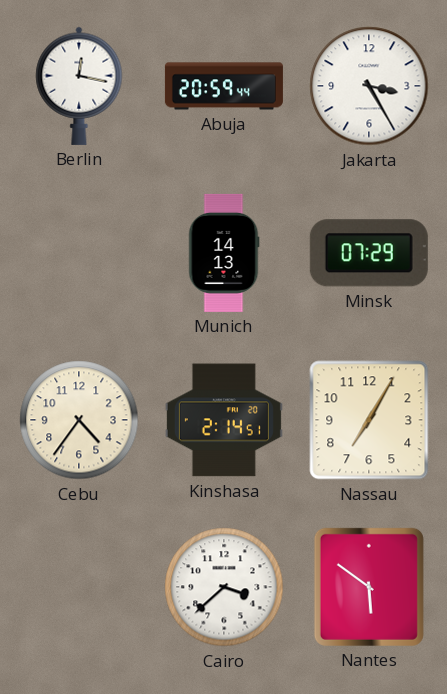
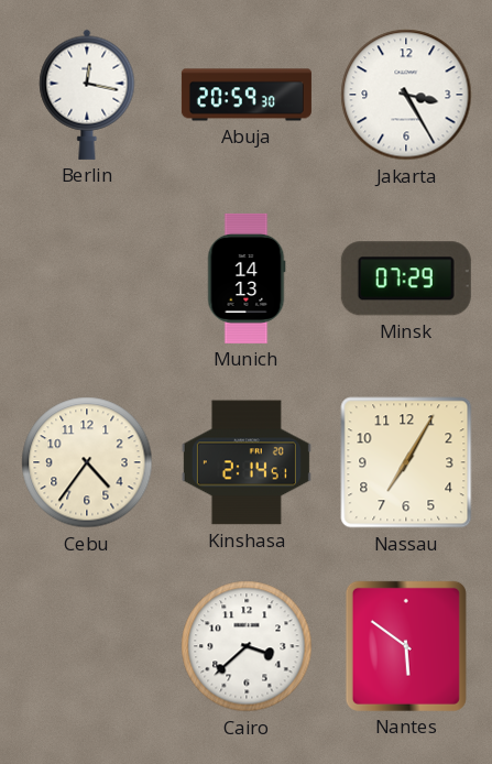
Abuja: 20:59:44 -> 20:59:30
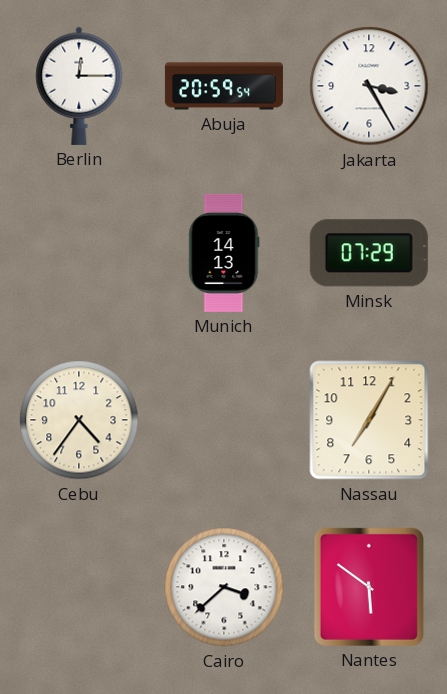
Berlin: 12:17 -> 12:15
Abuja: 20:59:30 -> 20:59:54
Kinshasa: 2:14 -> none
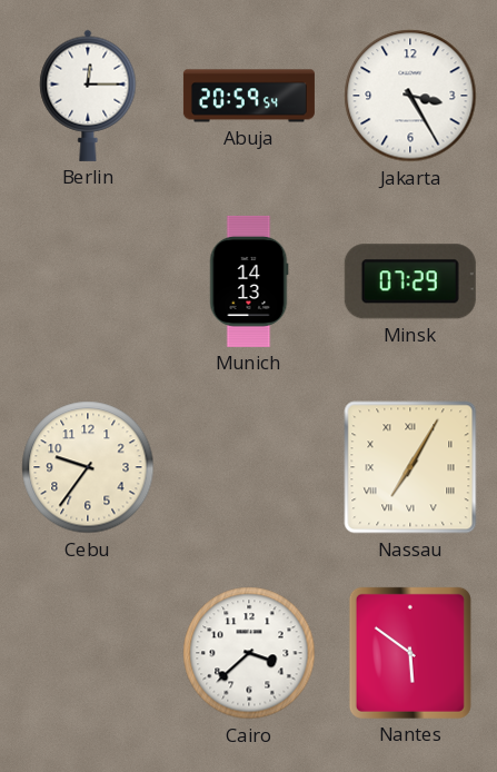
Cebu: 4:36 -> 9:36
Nassau numerals: Arabic -> Roman
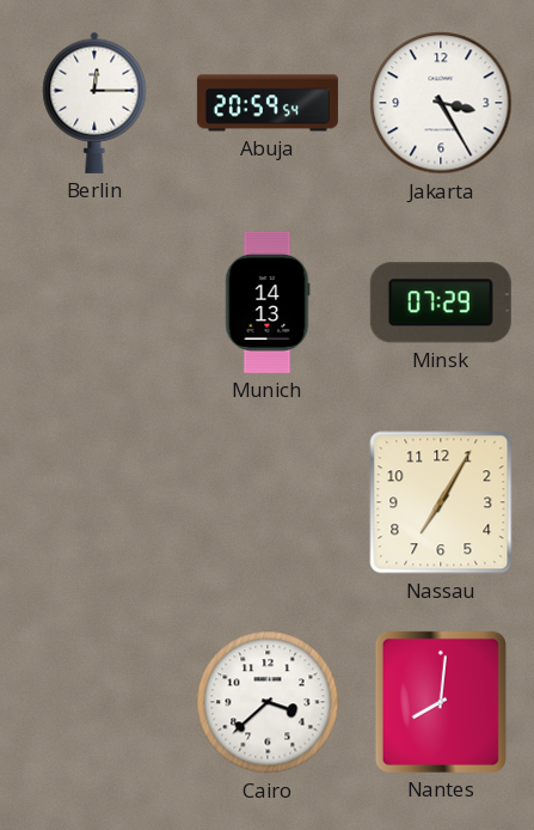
Cebu: 9:36 -> none
Nassau numerals: Roman -> Arabic
Nantes: 5:51 -> 8:01
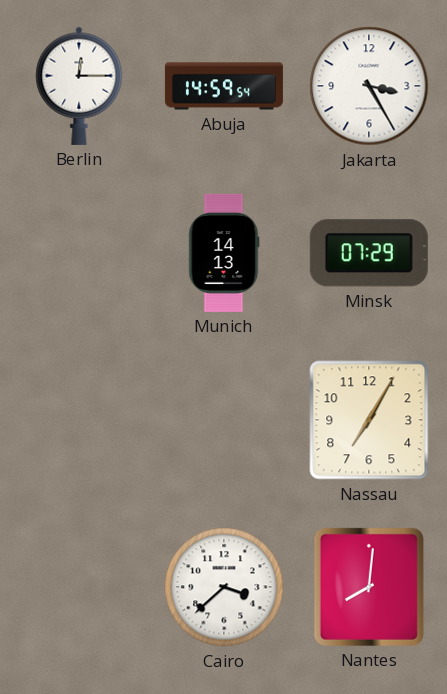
Abuja: 20:59 -> 14:59
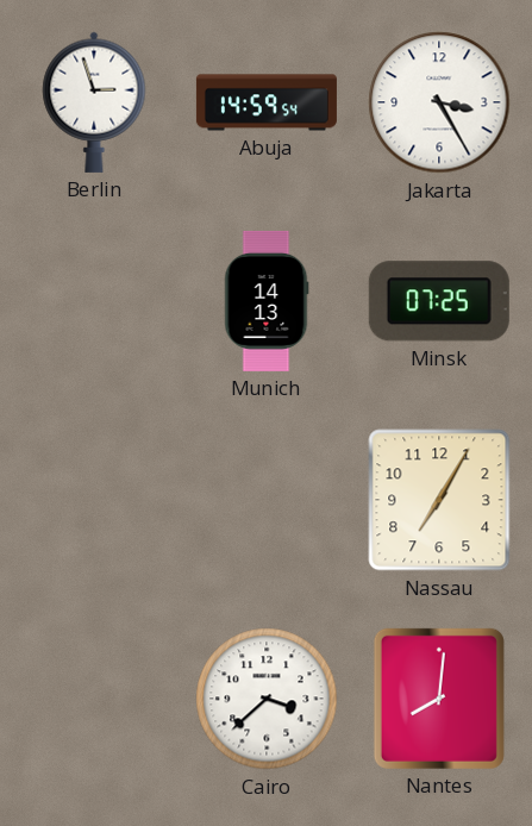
Berlin: 12:15 -> 2:57
Minsk: 07:29 -> 07:25
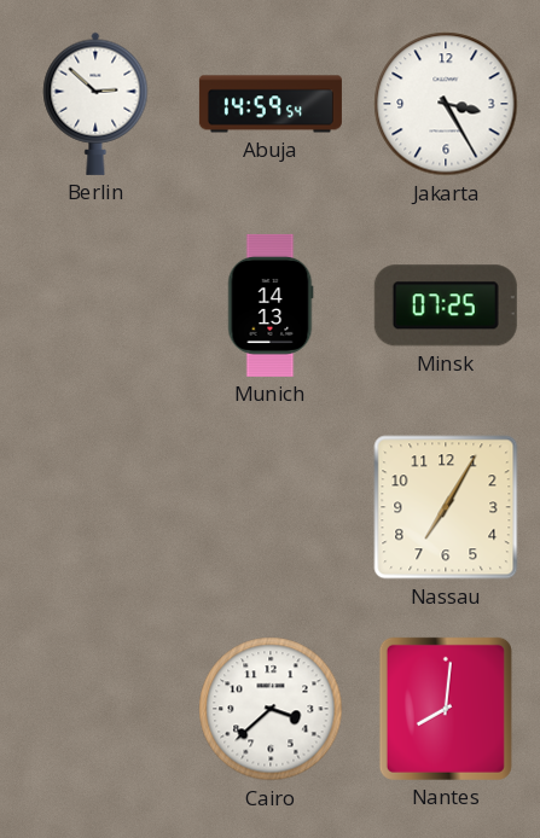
Berlin: 2:57 -> 2:52
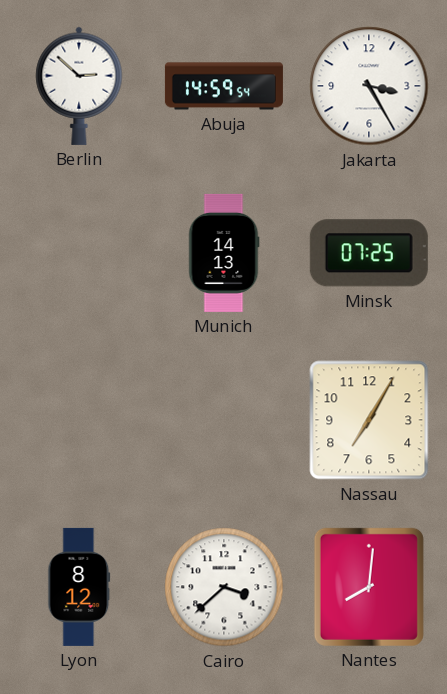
Lyon: none -> 8:12
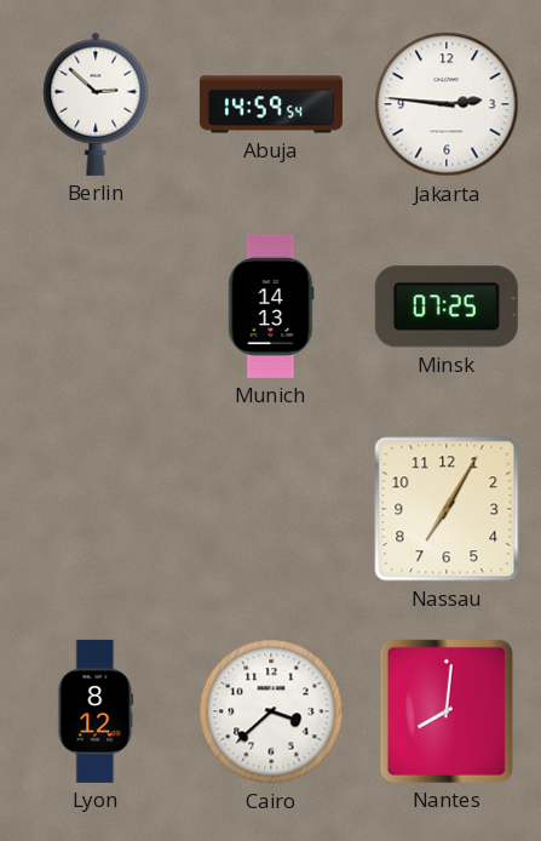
Jakarta: 3:25 -> 2:46
